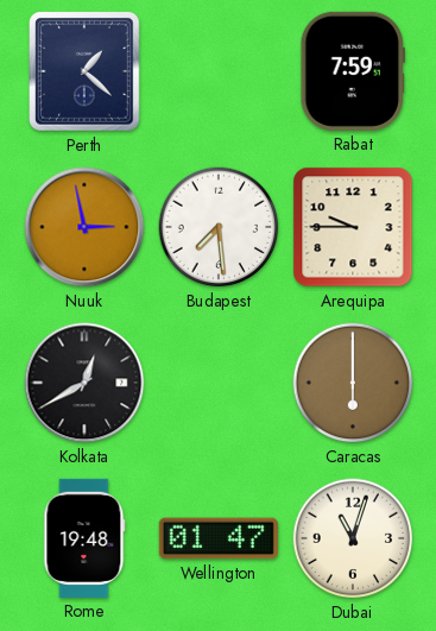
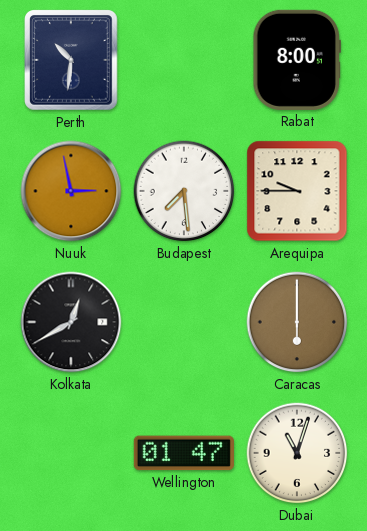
Perth: 1:22 -> 10:31
Rabat: 7:59 -> 8:00
Rome: 19:48 -> none
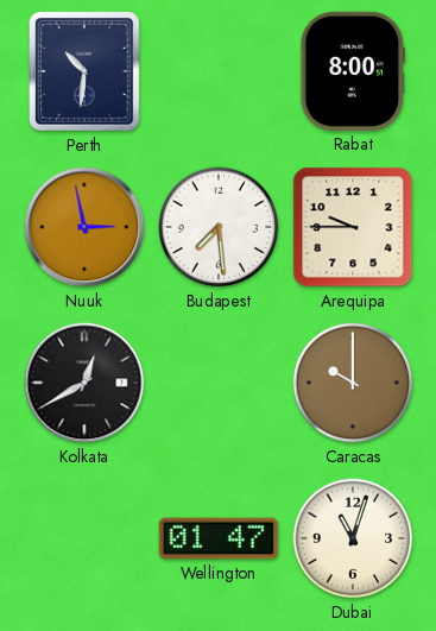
Caracas: 6:00 -> 10:00
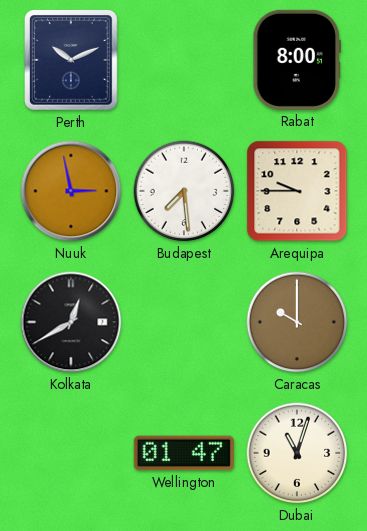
Perth: 10:31 -> 10:11
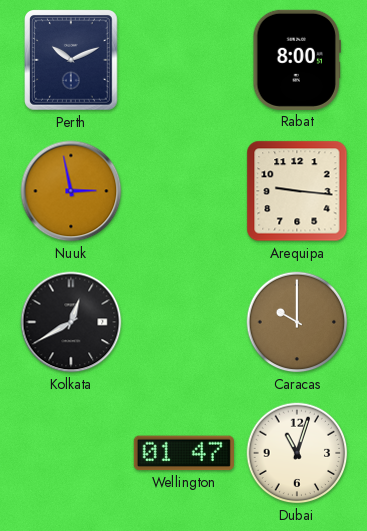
Budapest: 7:29 -> none
Arequipa: 9:45 -> 9:16
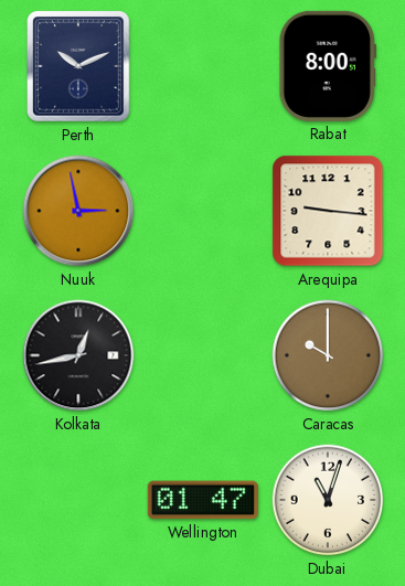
Kolkata: 12:40 -> 12:43
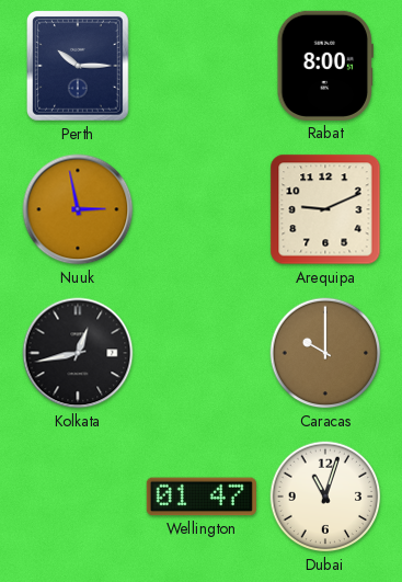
Perth: 10:11 -> 10:15
Arequipa: 9:16 -> 9:11
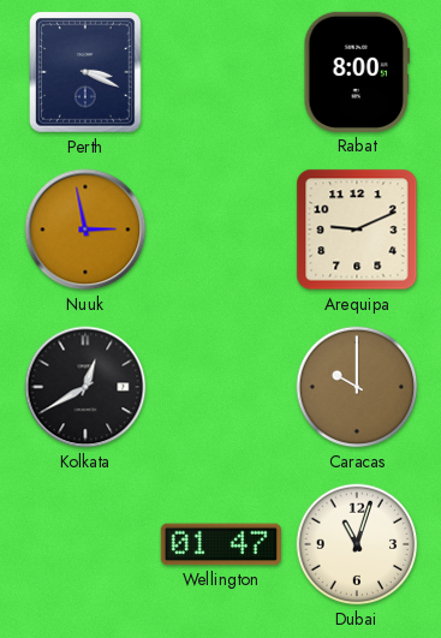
Perth: 10:15 -> 3:19
Kolkata: 12:43 -> 12:40
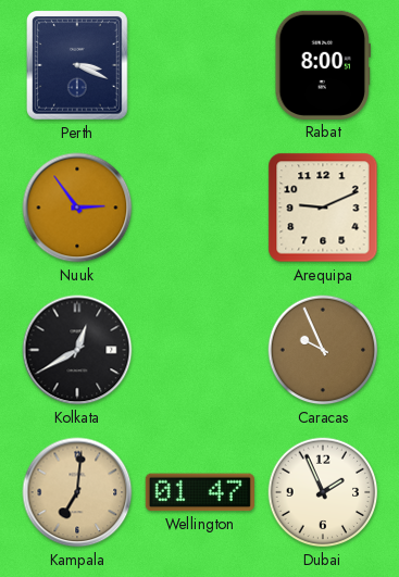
Nuuk: 2:58 -> 2:54
Caracas: 10:00 -> 9:56
Kampala: none -> 7:01
Dubai: 11:03 -> 1:56
